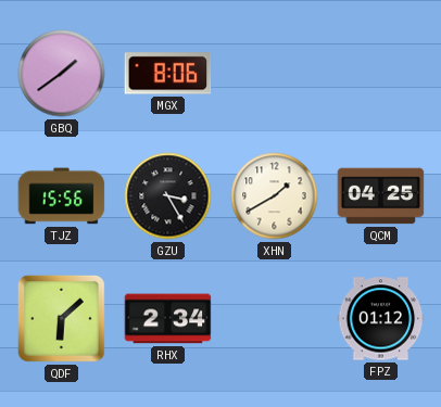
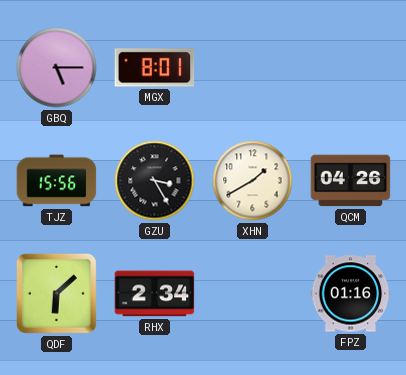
GBQ: 1:39 -> 5:15
MGX: 8:06 -> 8:01
QCM: 04:25 -> 04:26
FPZ: 01:12 -> 01:16
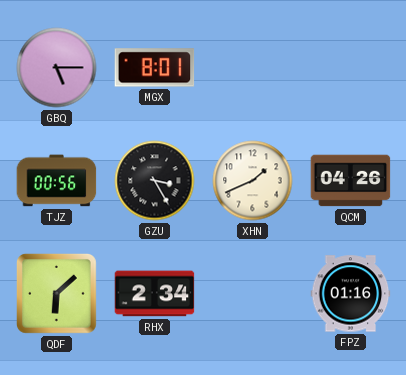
TJZ: 15:56 -> 00:56
XHN: 1:40 -> 1:41
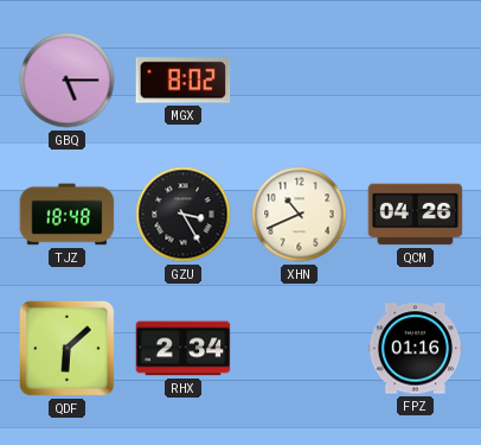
MGX: 8:01 -> 8:02
TJZ: 00:56 -> 18:48
XHN: 1:41 -> 10:41
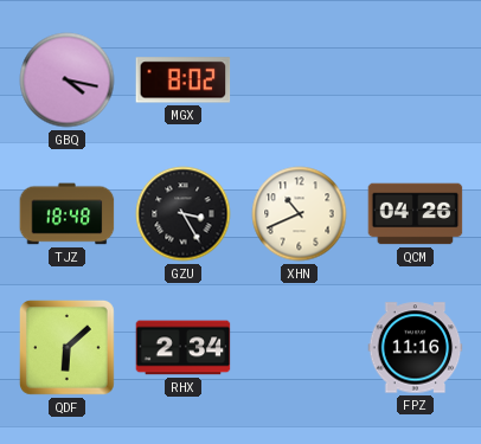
GBQ: 5:15 -> 4:17
FPZ: 01:16 -> 11:16
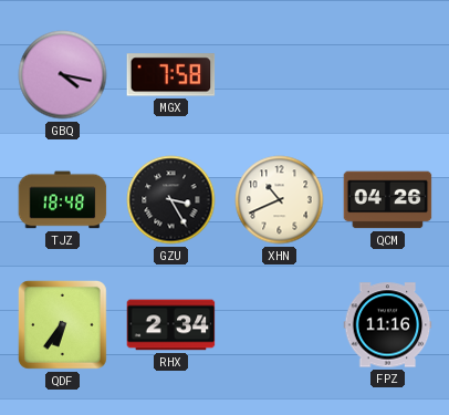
MGX: 8:02 -> 7:58
QDF: 6:08 -> 6:36
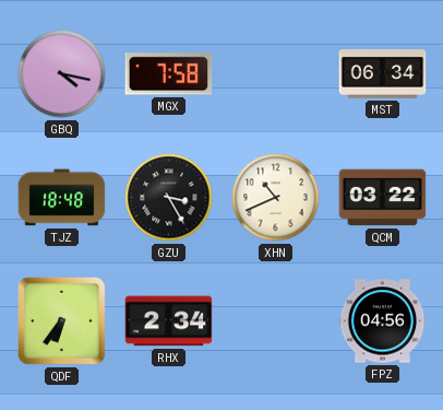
MST: none -> 06:34
QCM: 04:26 -> 03:22
FPZ: 11:16 -> 04:56
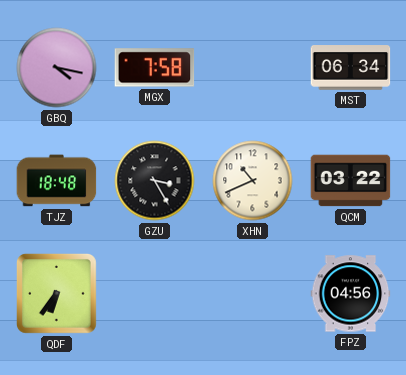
RHX: 2:34 -> none
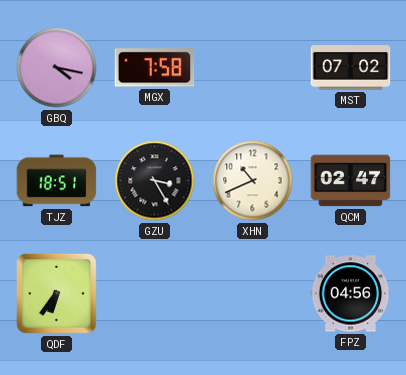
MST: 06:34 -> 07:02
TJZ: 18:48 -> 18:51
QCM: 03:22 -> 02:47
